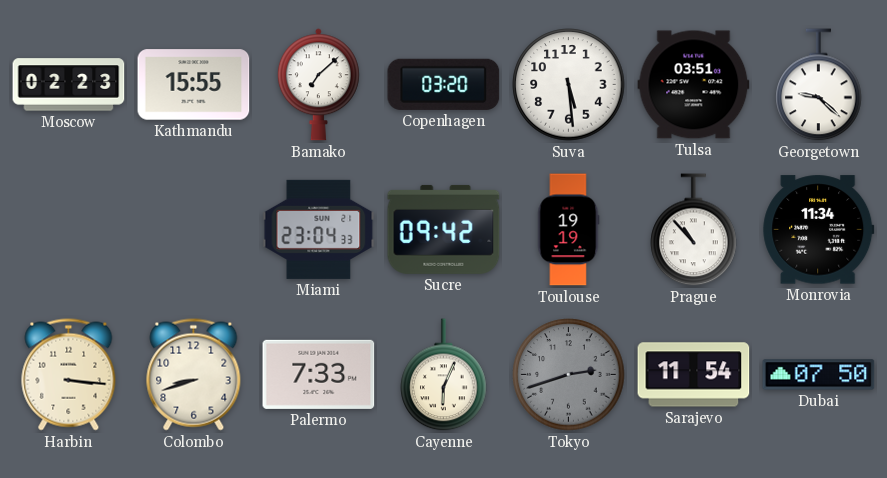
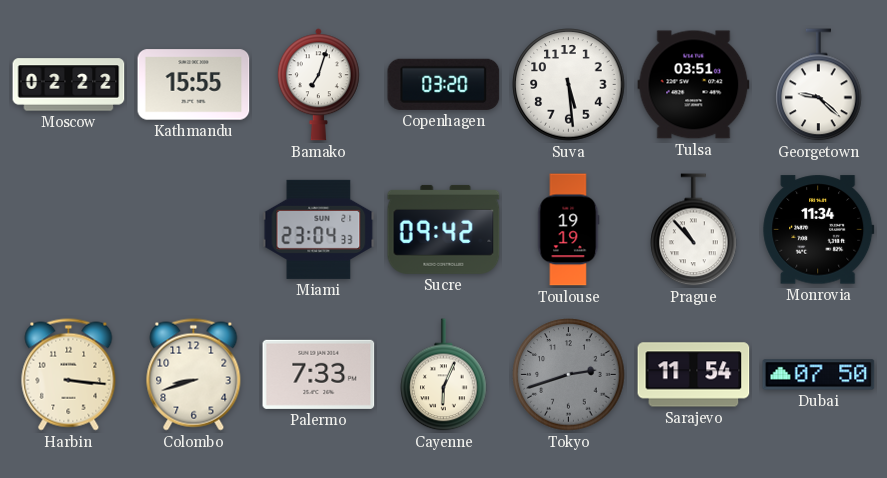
Moscow: 02:23 -> 02:22
Bamako: 7:08 -> 7:03
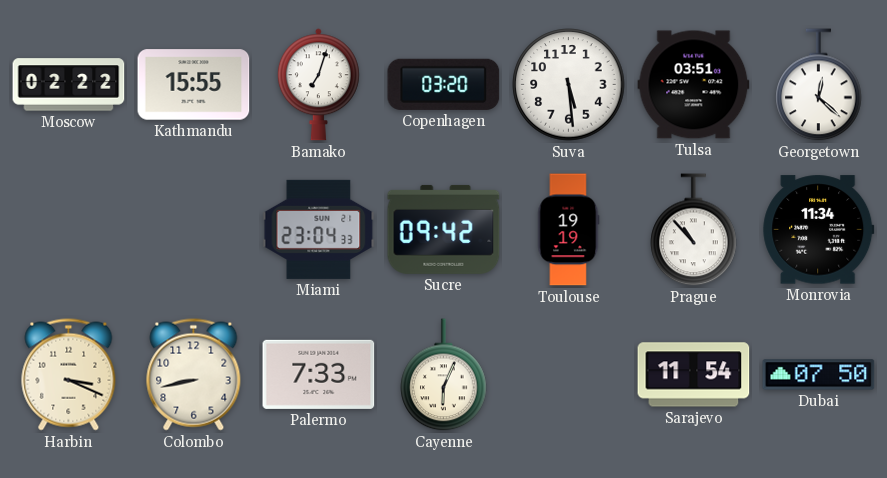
Georgetown: 9:22 -> 12:22
Harbin: 3:16 -> 3:19
Colombo: 8:42 -> 8:43
Tokyo: 2:42 -> none
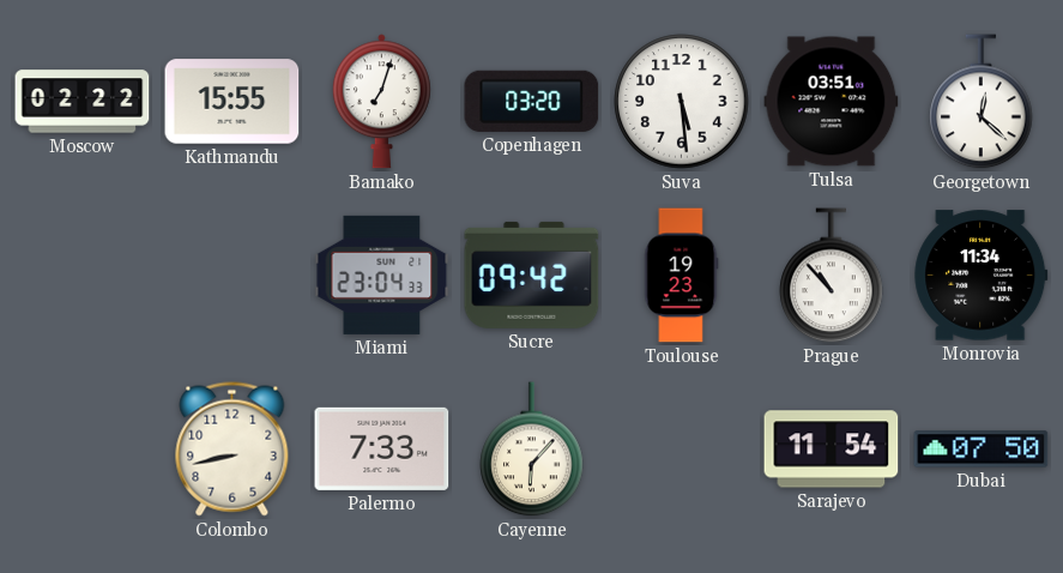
Toulouse: 19:19 -> 19:23
Harbin: 3:19 -> none
Cayenne: 6:04 -> 6:07
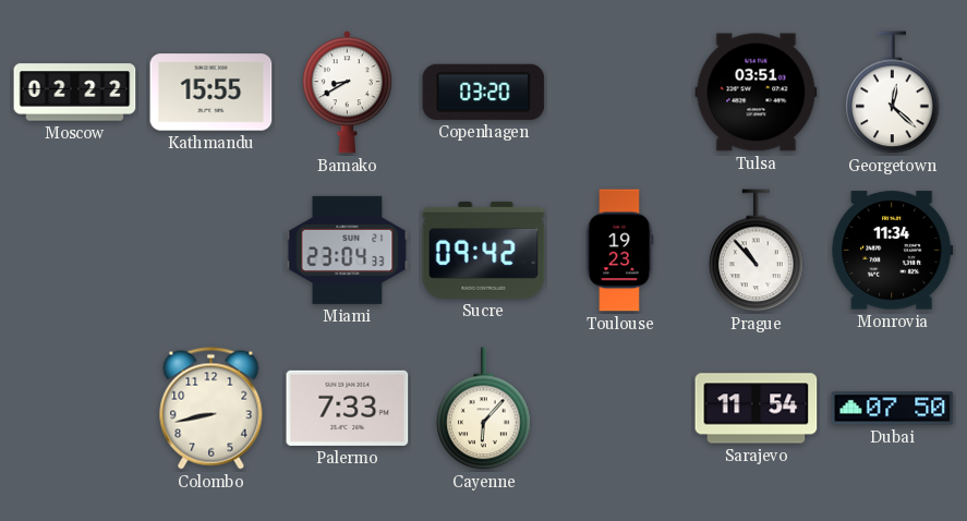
Bamako: 7:03 -> 8:40
Suva: 5:29 -> none
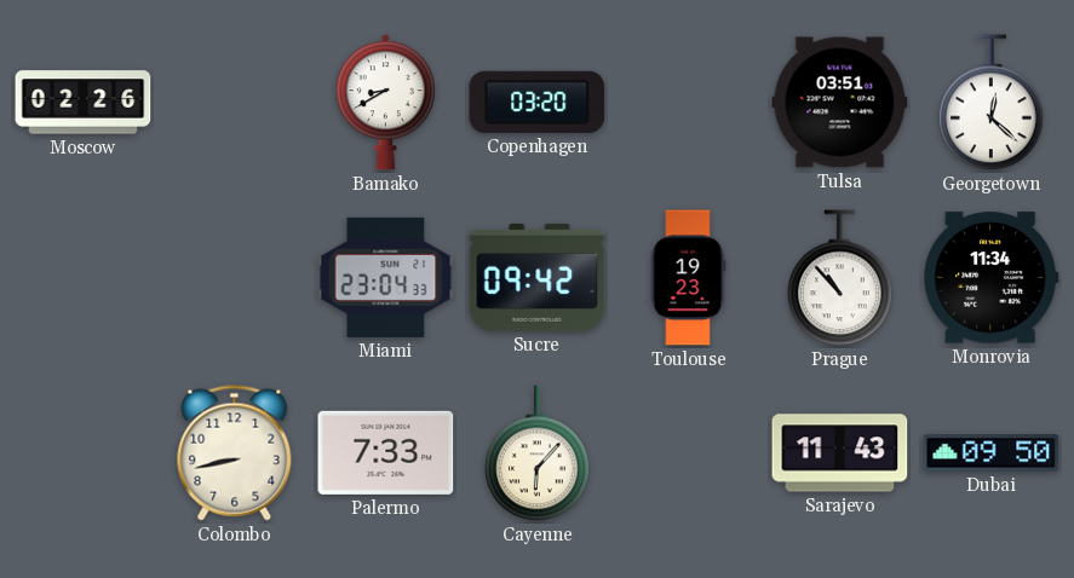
Moscow: 02:22 -> 02:26
Kathmandu: 15:55 -> none
Sarajevo: 11:54 -> 11:43
Dubai: 07:50 -> 09:50
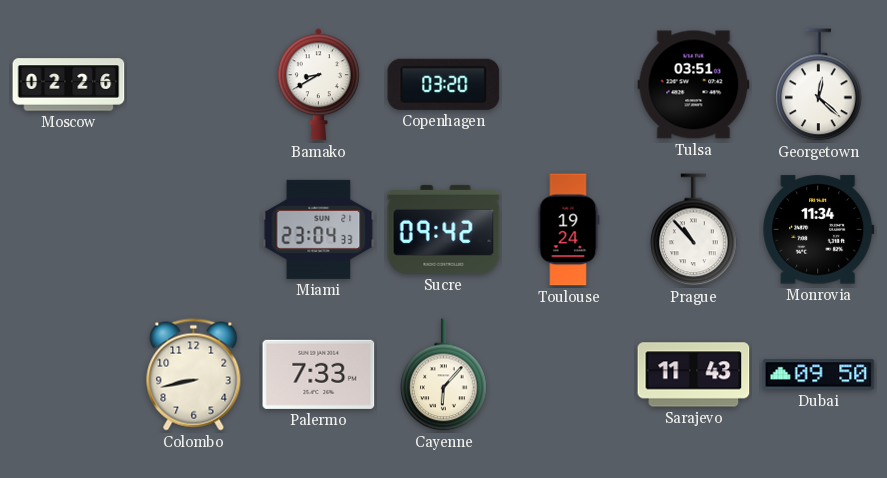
Toulouse: 19:23 -> 19:24
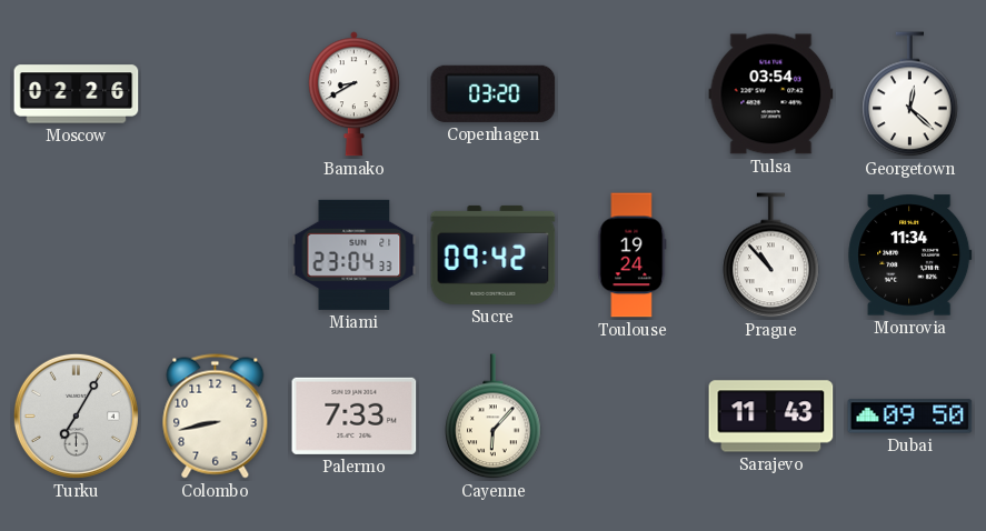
Tulsa: 03:51 -> 03:54
Turku: none -> 7:05
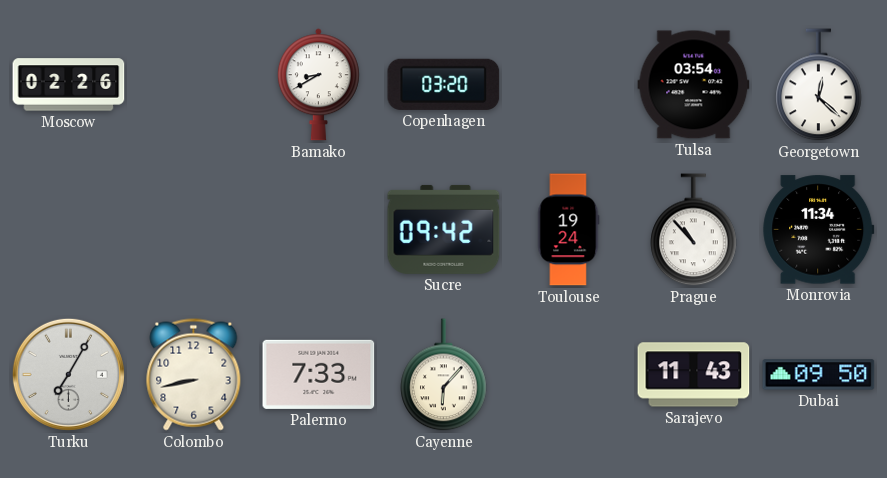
Miami: 23:04 -> none
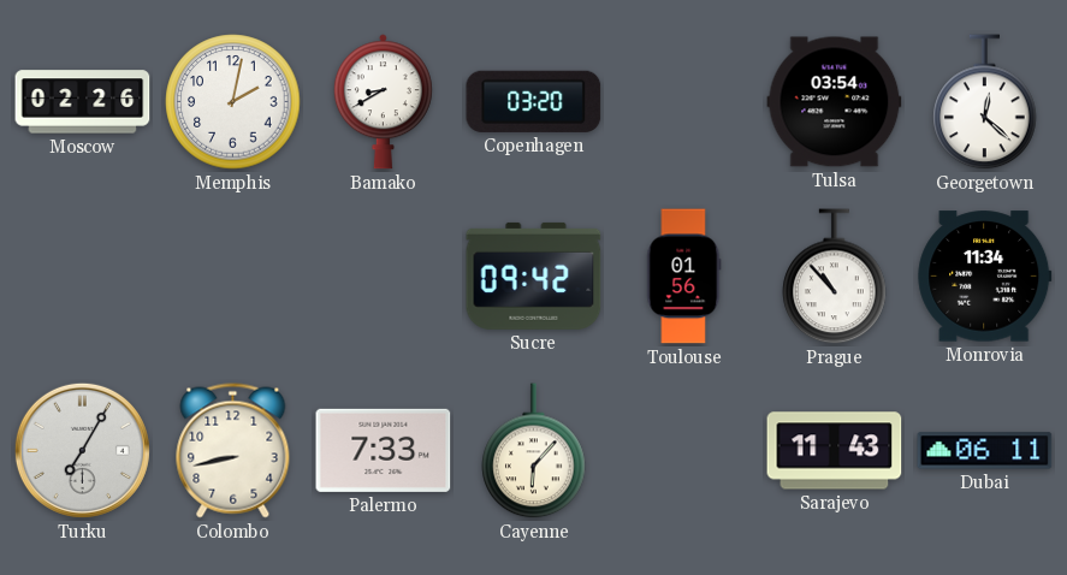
Memphis: none -> 2:02
Toulouse: 19:24 -> 01:56
Dubai: 09:50 -> 06:11
